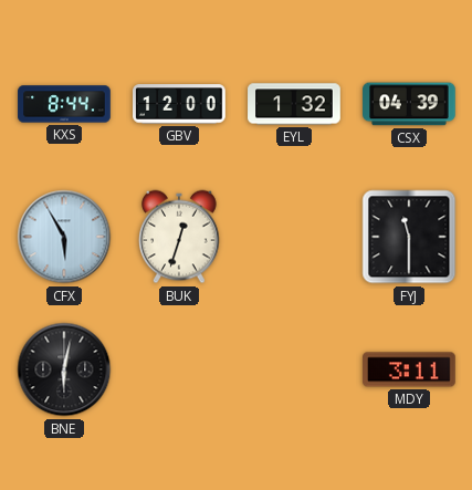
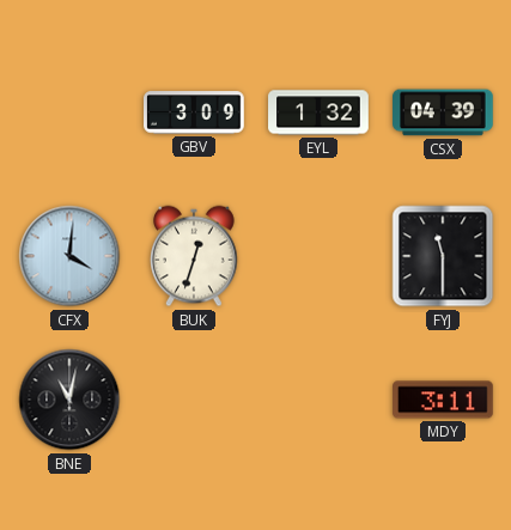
KXS: 8:44 -> none
GBV: 12:00 -> 3:09
CFX: 5:55 -> 4:01
BNE: 6:02 -> 11:02
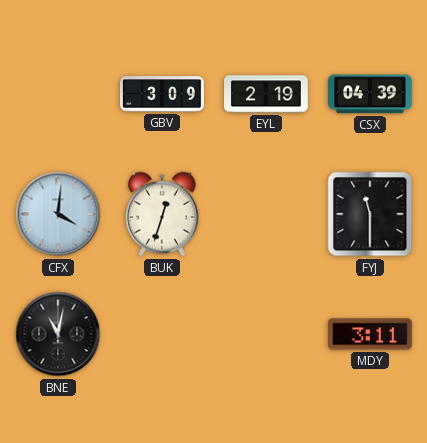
EYL: 1:32 -> 2:19
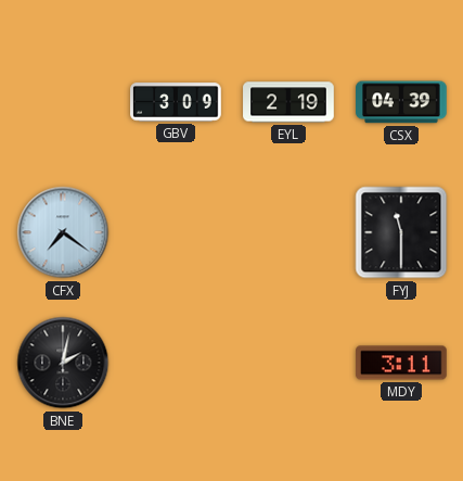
CFX: 4:01 -> 7:21
BUK: 12:33 -> none
BNE: 11:02 -> 2:02
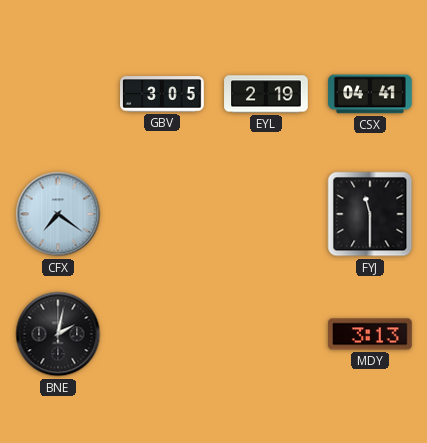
GBV: 3:09 -> 3:05
CSX: 04:39 -> 04:41
MDY: 3:11 -> 3:13
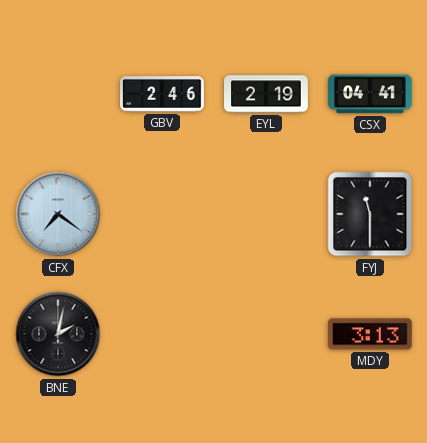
GBV: 3:05 -> 2:46
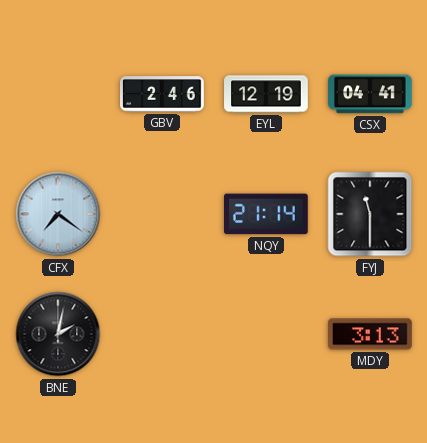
EYL: 2:19 -> 12:19
NQY: none -> 21:14
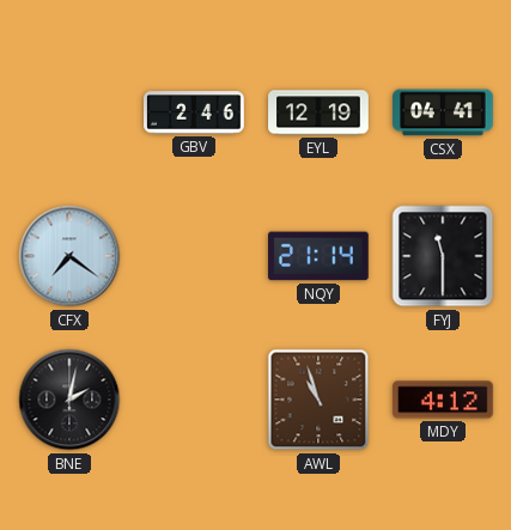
AWL: none -> 10:57
MDY: 3:13 -> 4:12
